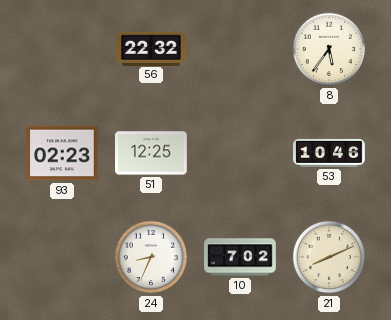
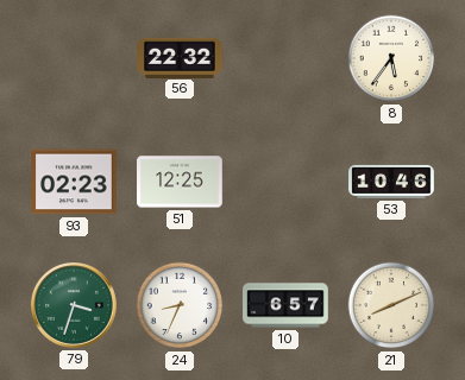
79: none -> 3:33
10: 7:02 -> 6:57
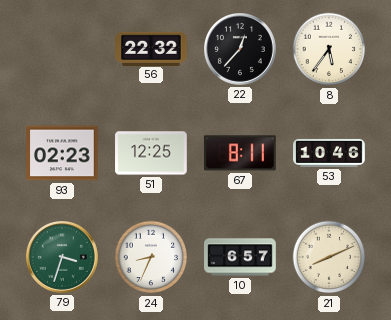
22: none -> 12:37
67: none -> 8:11
